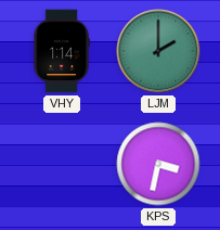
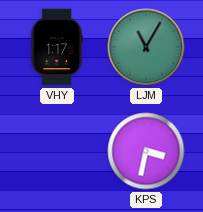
VHY: 1:14 -> 1:17
LJM: 2:00 -> 11:05
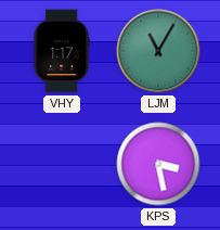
KPS: 3:32 -> 3:28
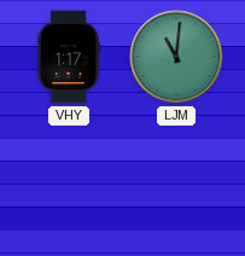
LJM: 11:05 -> 11:01
KPS: 3:28 -> none
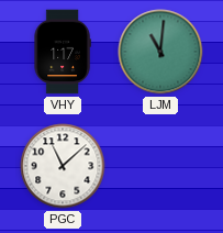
PGC: none -> 11:08
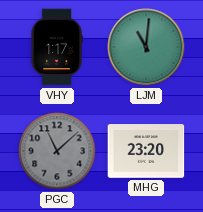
PGC dial: white -> grey
MHG: none -> 23:20
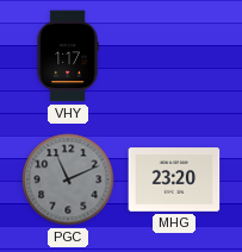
LJM: 11:01 -> none
PGC: 11:08 -> 11:11
